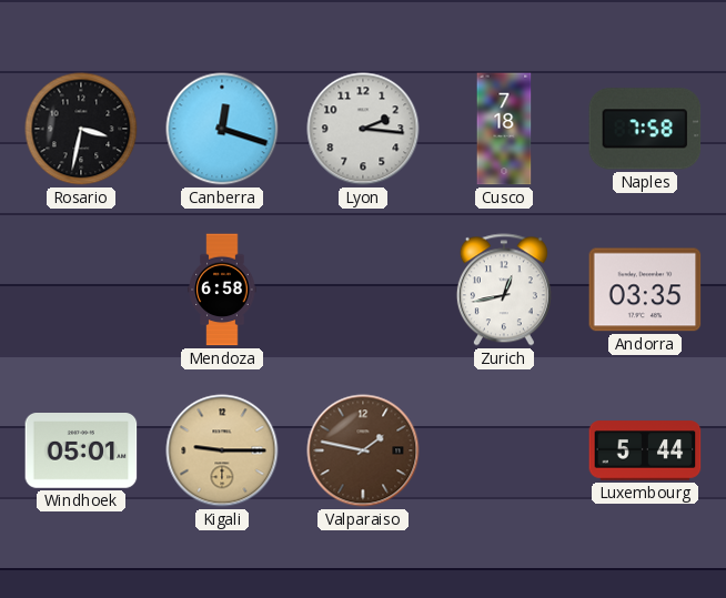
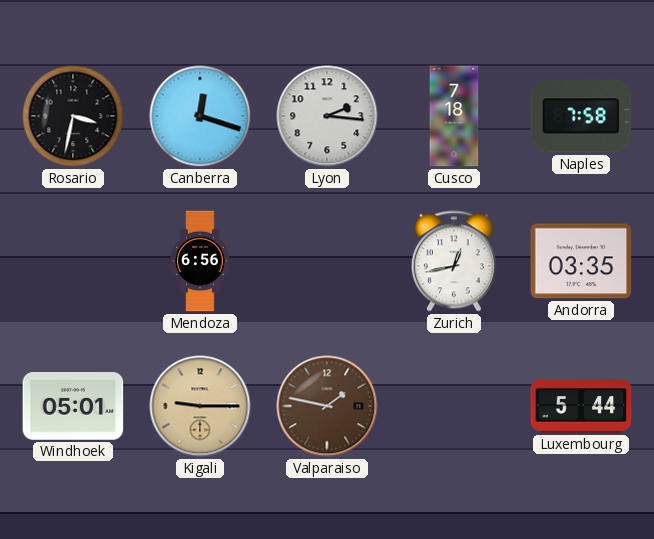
Mendoza: 6:58 -> 6:56
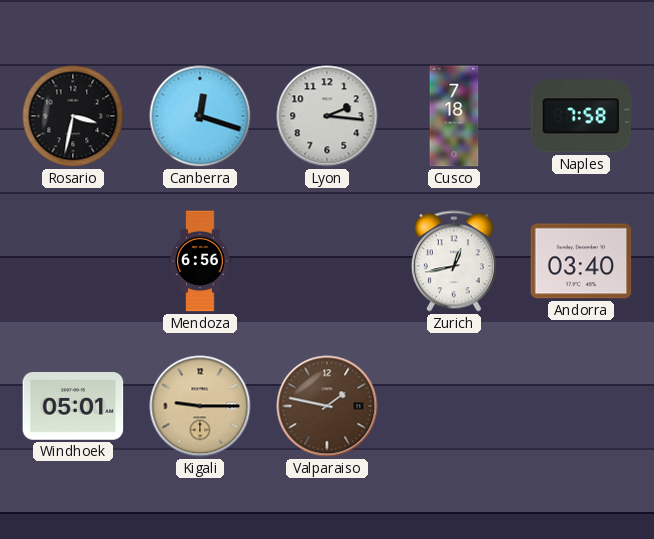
Andorra: 03:35 -> 03:40
Luxembourg: 5:44 -> none
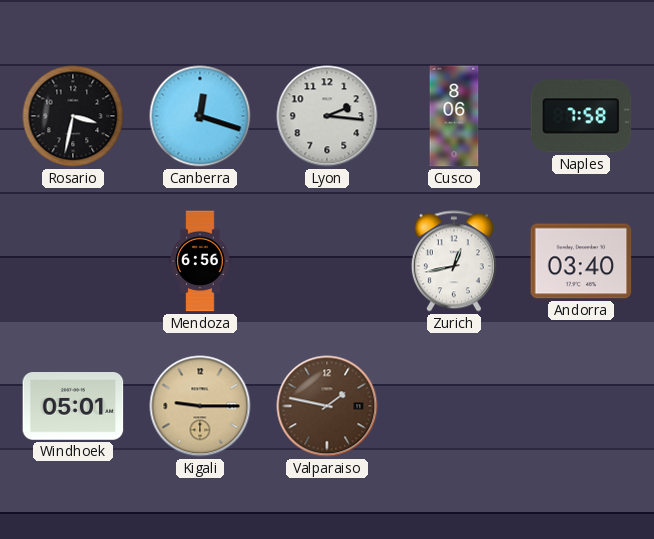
Cusco: 7:18 -> 8:06
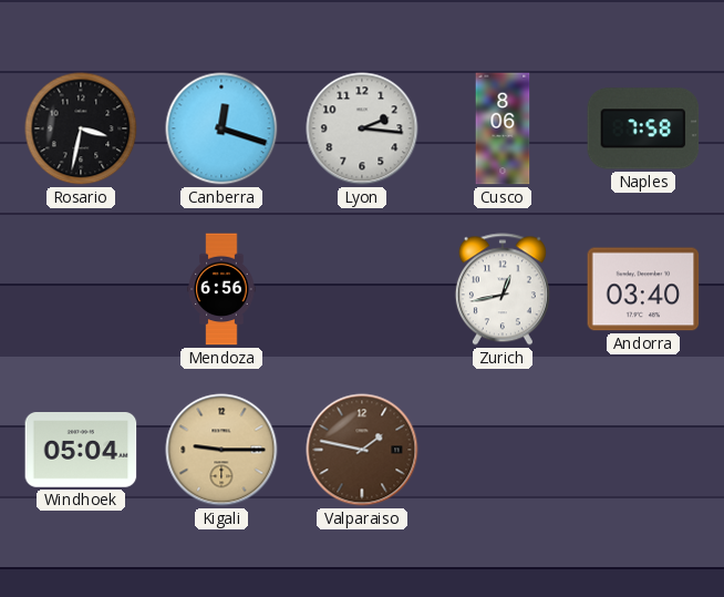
Windhoek: 05:01 -> 05:04
